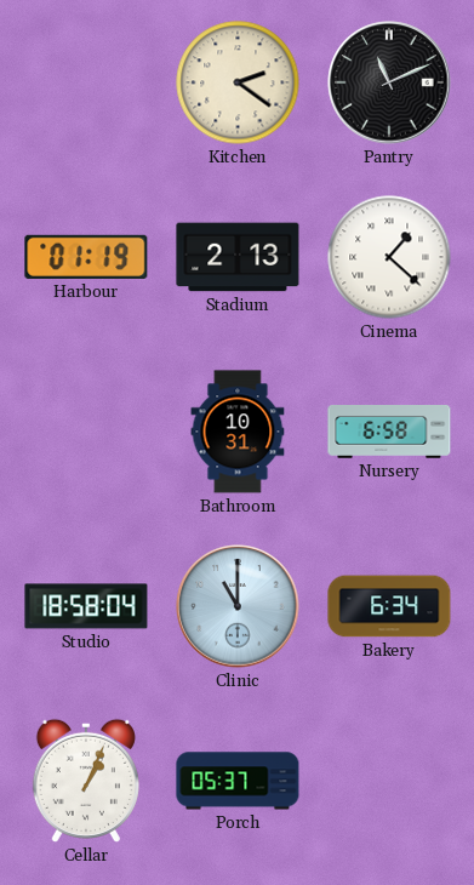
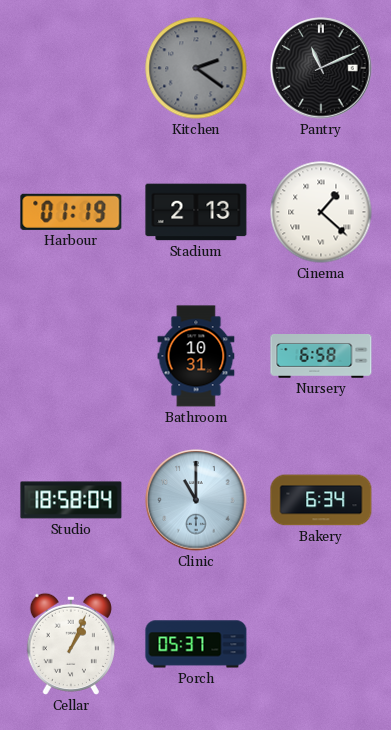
Kitchen dial: cream -> grey
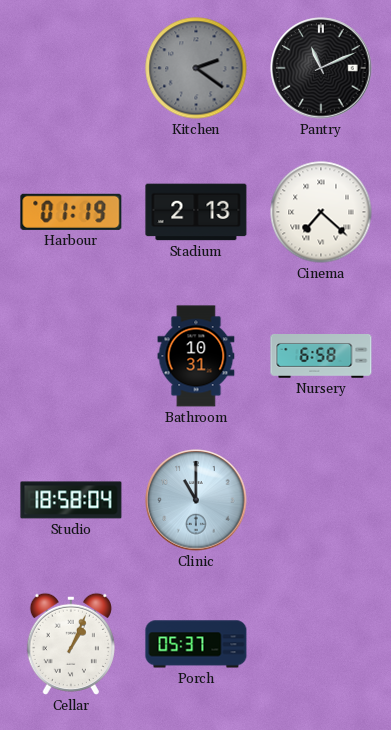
Cinema: 1:22 -> 7:22
Bakery: 6:34 -> none
